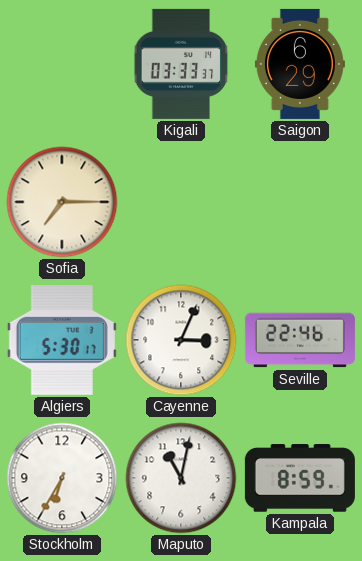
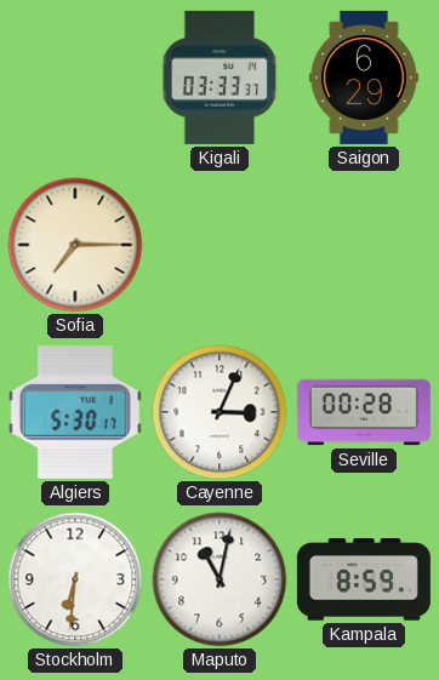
Seville: 22:46 -> 00:28
Stockholm: 6:35 -> 6:31
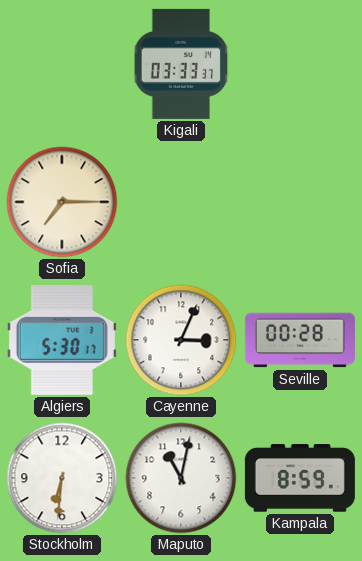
Saigon: 6:29 -> none
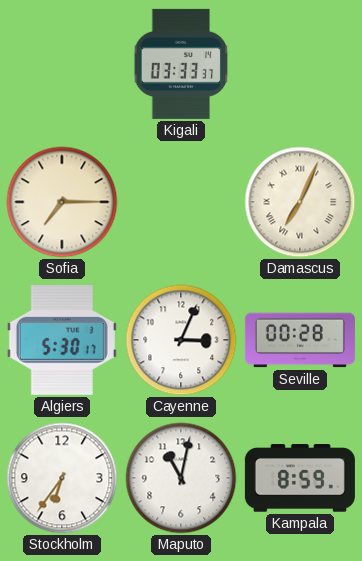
Damascus: none -> 7:04
Stockholm: 6:31 -> 6:36
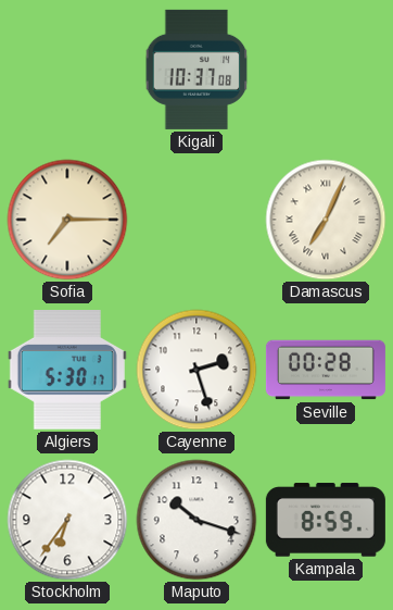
Kigali: 03:33 -> 10:37
Cayenne: 3:04 -> 2:27
Maputo: 11:02 -> 10:18
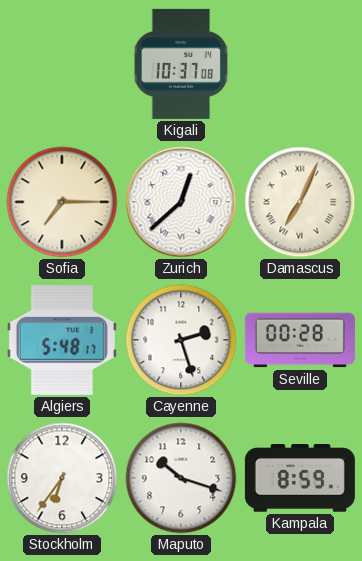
Zurich: none -> 12:38
Algiers: 5:30 -> 5:48
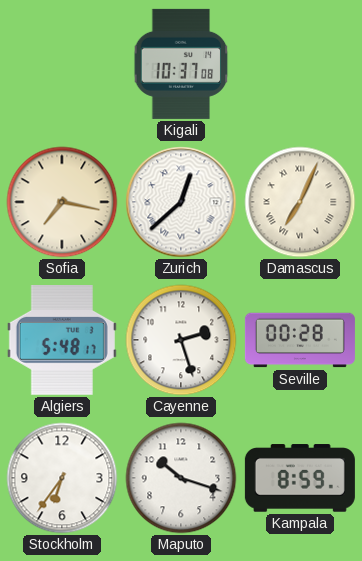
Sofia: 7:15 -> 7:17
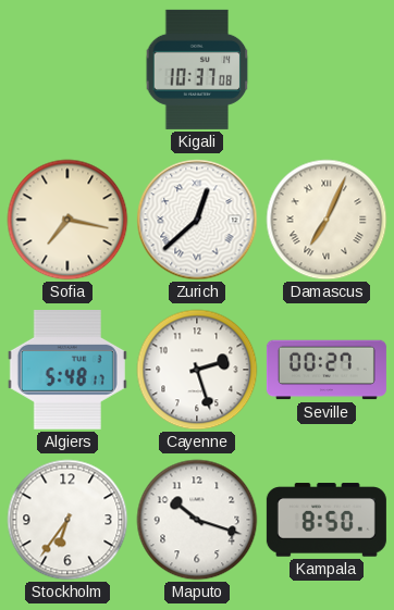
Seville: 00:28 -> 00:27
Kampala: 8:59 -> 8:50
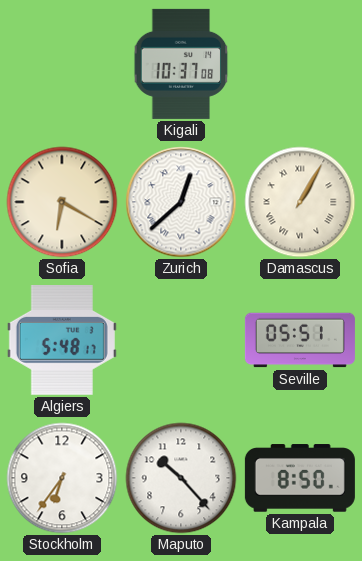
Sofia: 7:17 -> 6:20
Damascus: 7:04 -> 1:05
Cayenne: 2:27 -> none
Seville: 00:27 -> 05:51
Maputo: 10:18 -> 10:23
